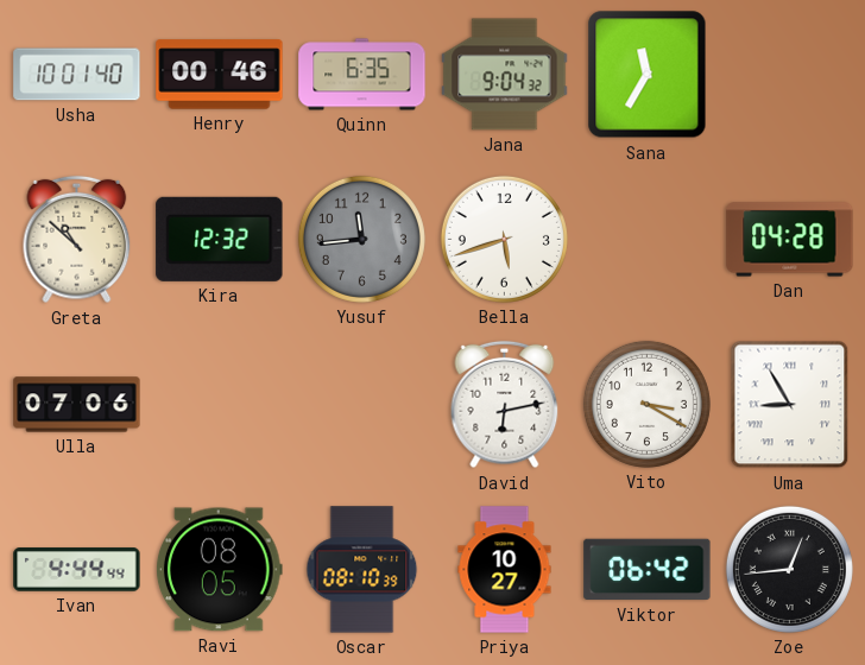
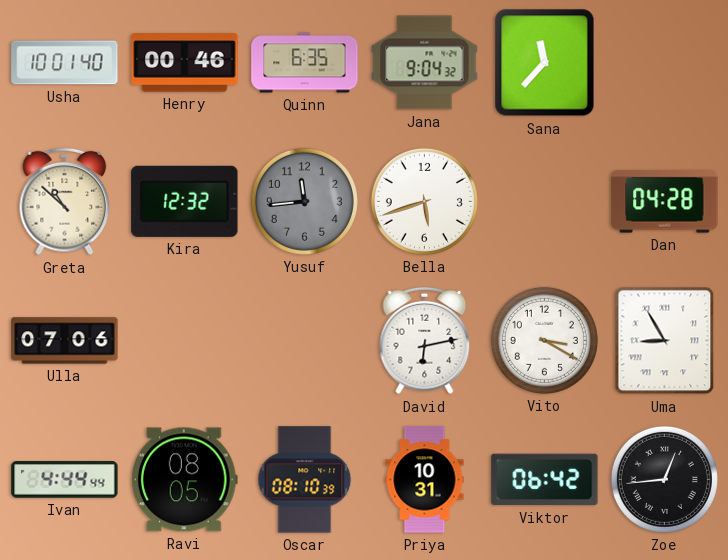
Sana: 11:35 -> 11:37
Priya: 10:27 -> 10:31
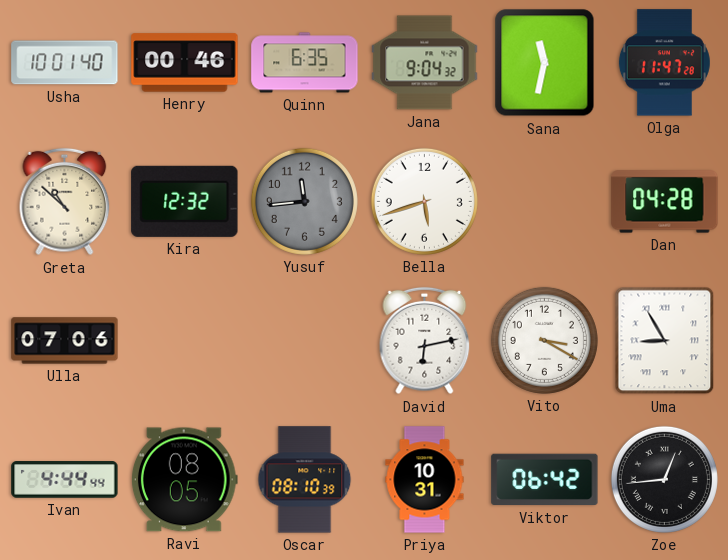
Sana: 11:37 -> 11:32
Olga: none -> 11:47
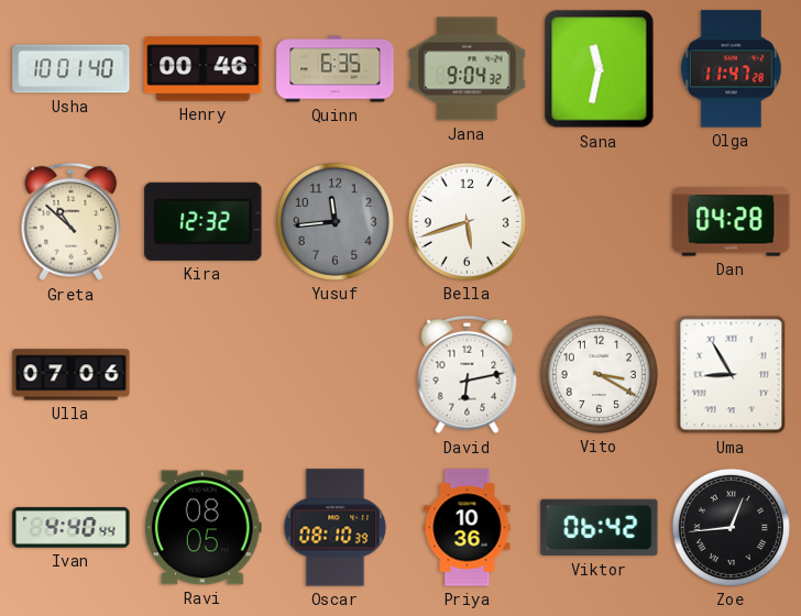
Ivan: 4:44 -> 4:40
Priya: 10:31 -> 10:36
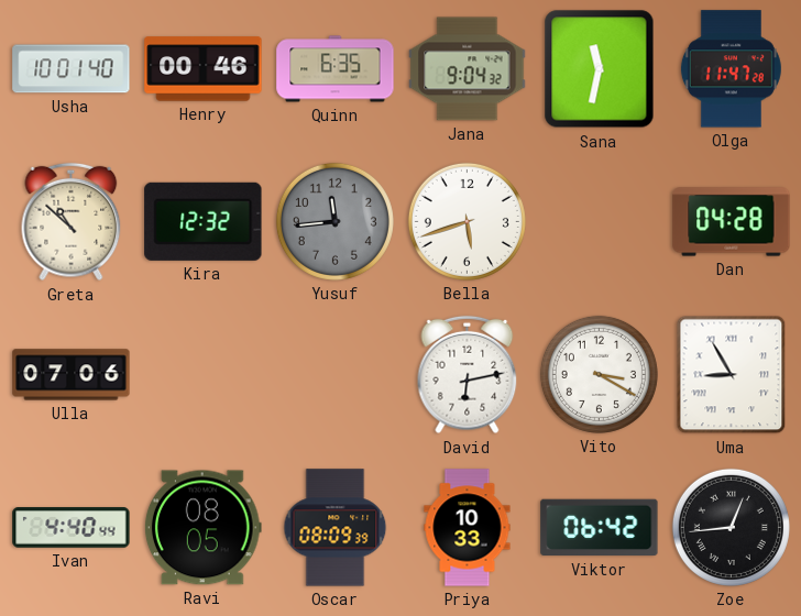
Oscar: 08:10 -> 08:09
Priya: 10:36 -> 10:33
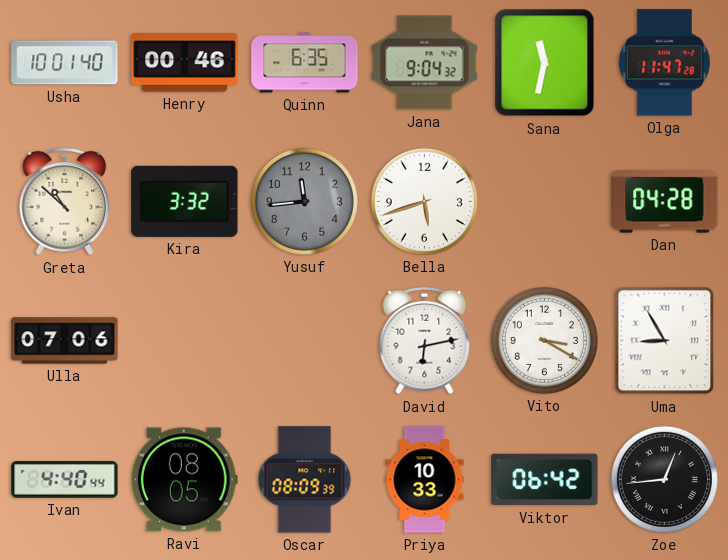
Kira: 12:32 -> 3:32
